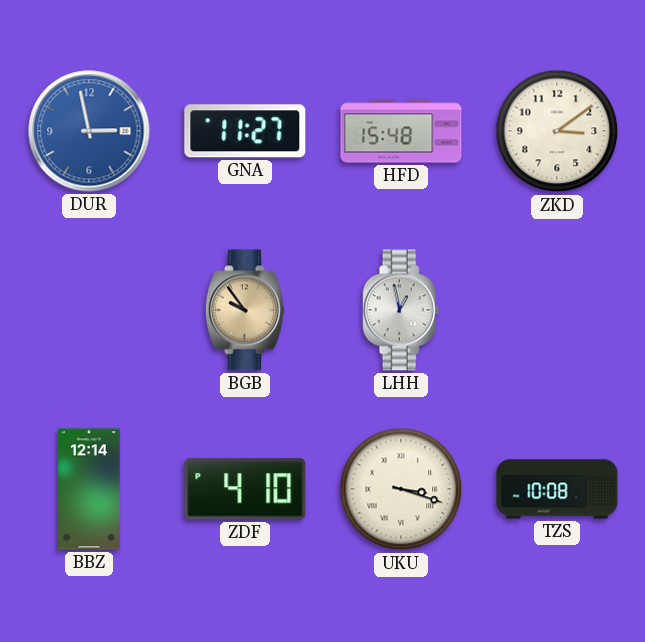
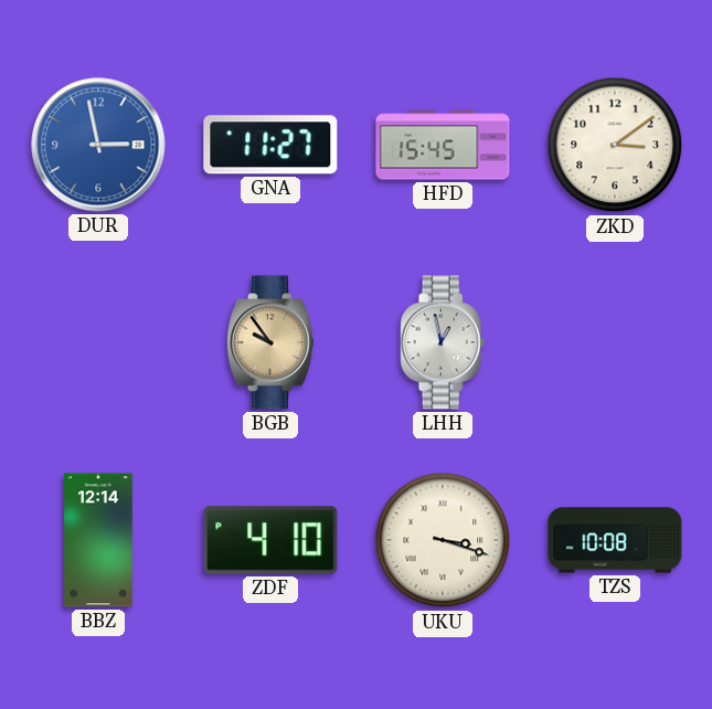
HFD: 15:48 -> 15:45
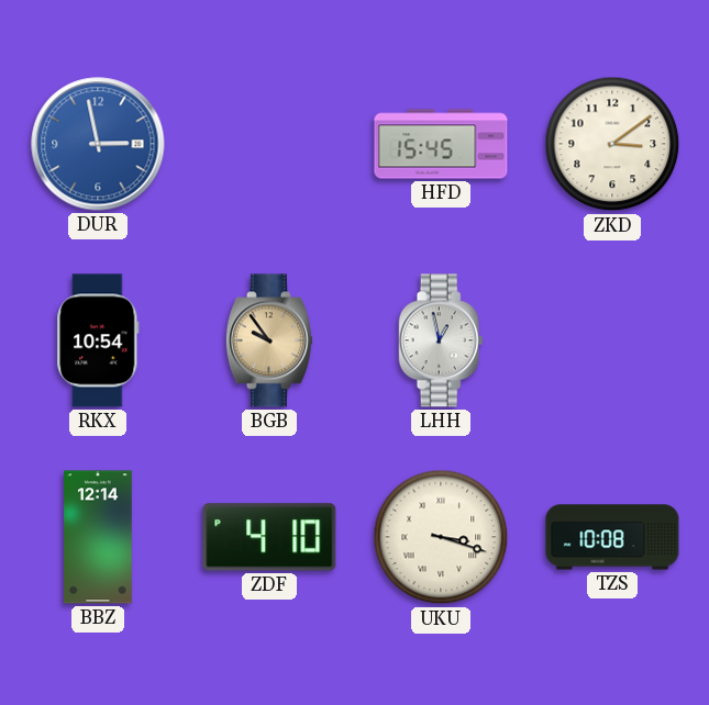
GNA: 11:27 -> none
RKX: none -> 10:54
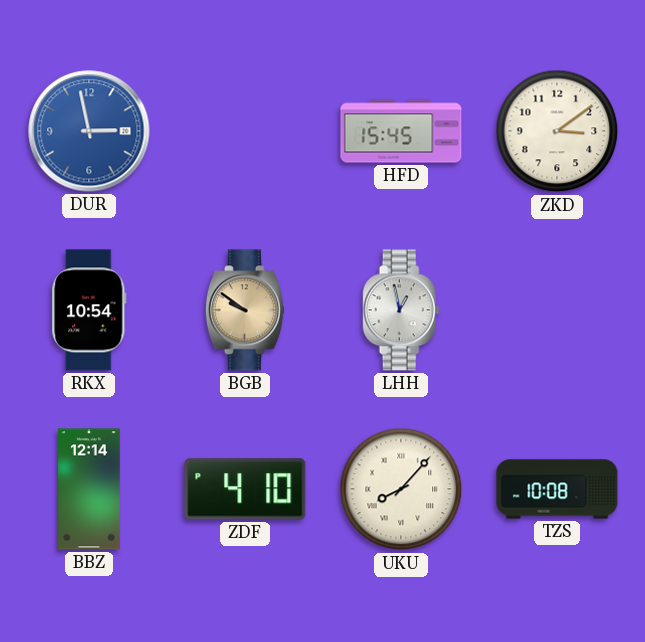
BGB: 9:54 -> 9:51
UKU: 3:18 -> 8:07
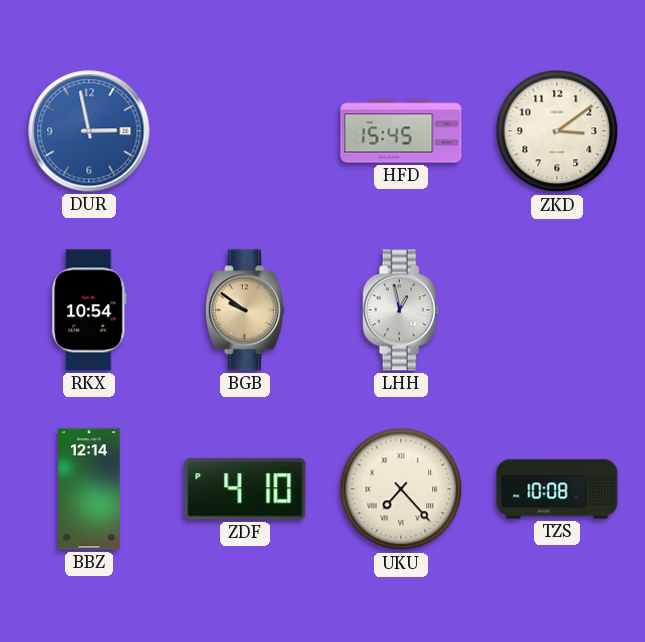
UKU: 8:07 -> 7:23
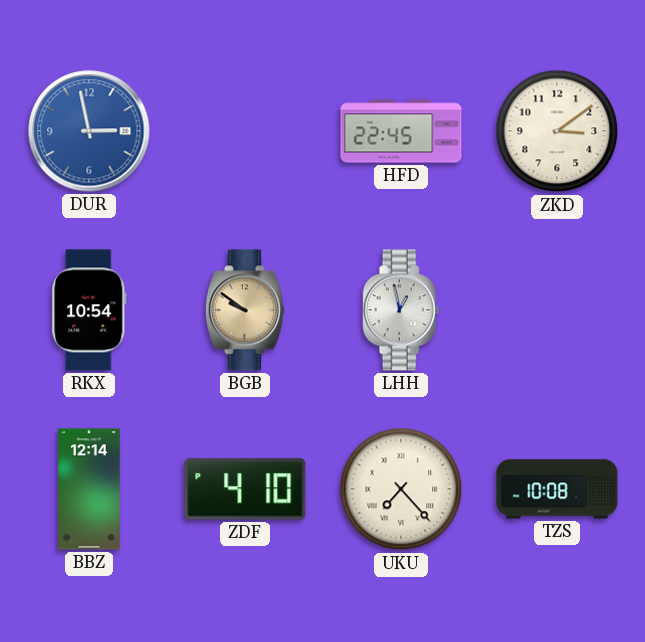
HFD: 15:45 -> 22:45
